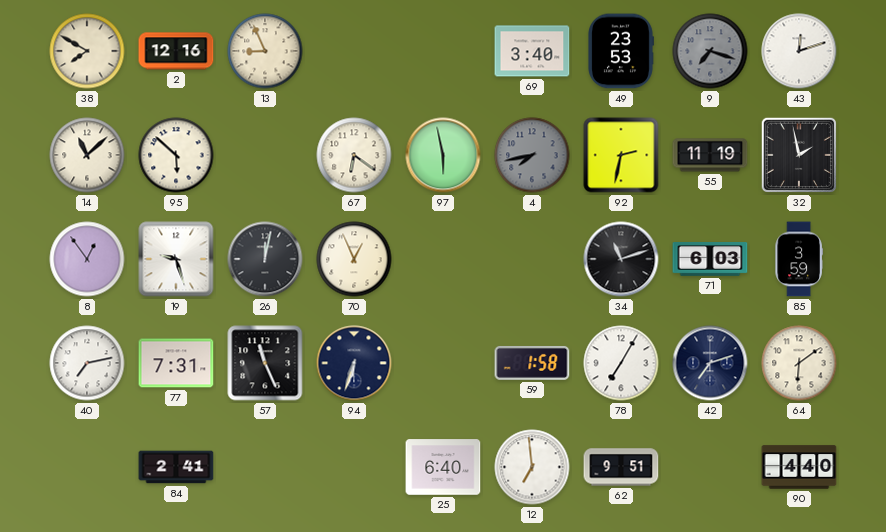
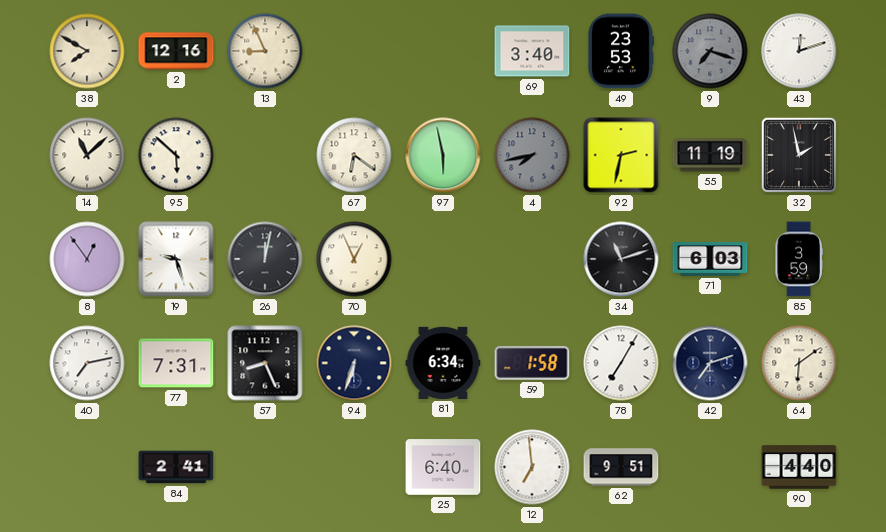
57: 11:26 -> 8:26
81: none -> 6:34
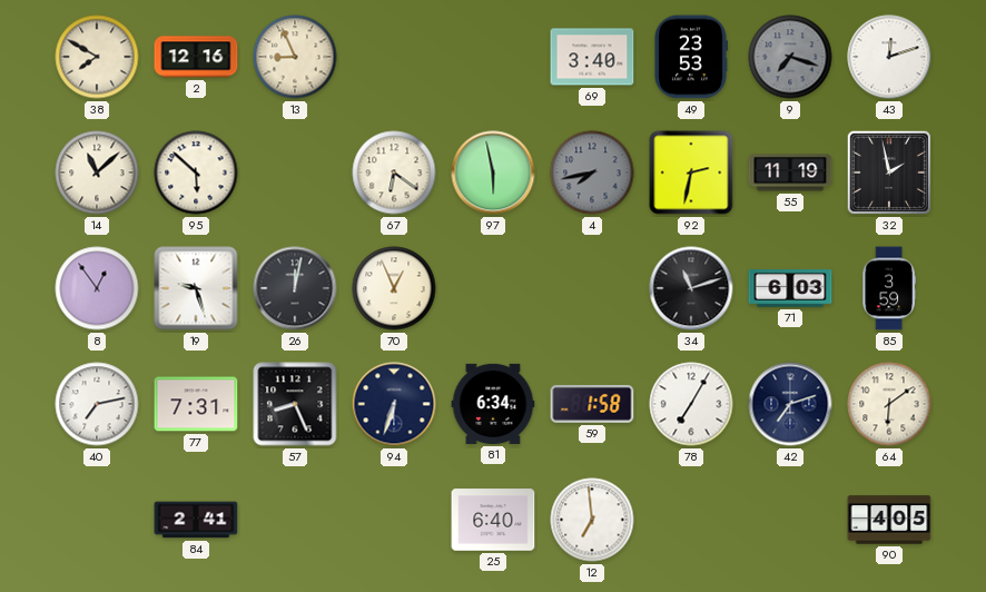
62: 9:51 -> none
90: 4:40 -> 4:05
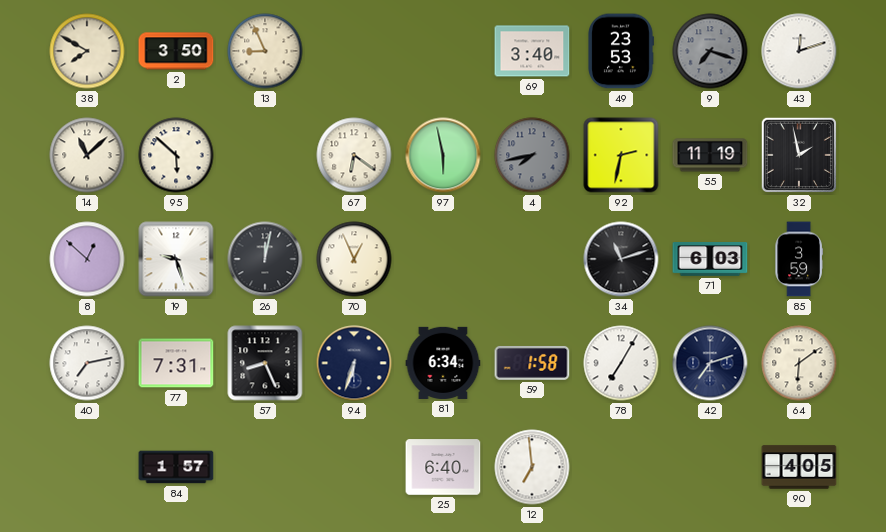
2: 12:16 -> 3:50
8: 12:54 -> 12:52
84: 2:41 -> 1:57
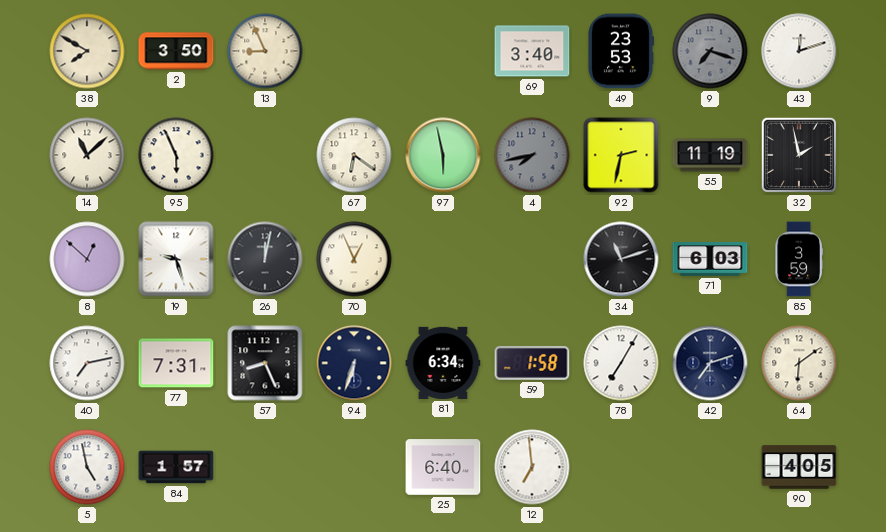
95: 5:52 -> 5:56
5: none -> 4:58
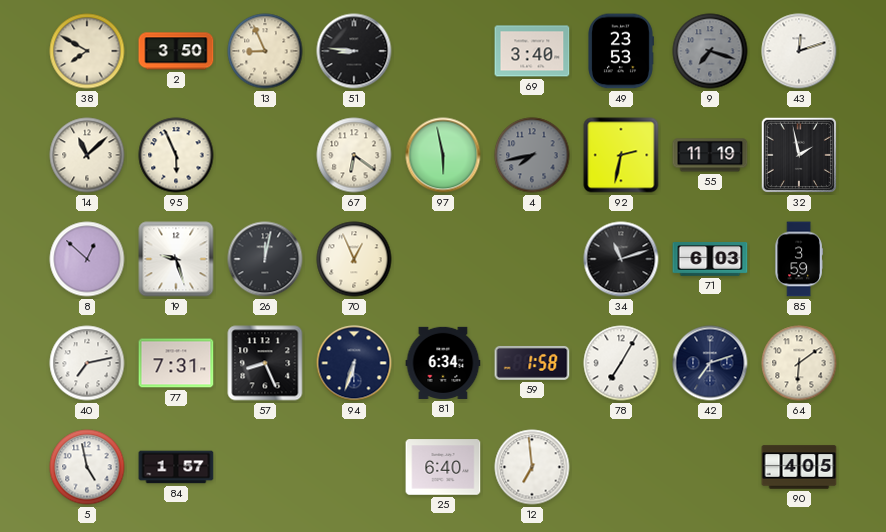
51: none -> 8:46
